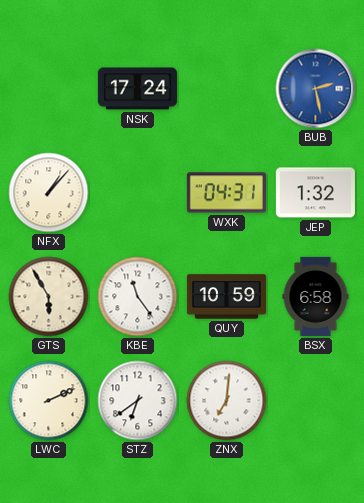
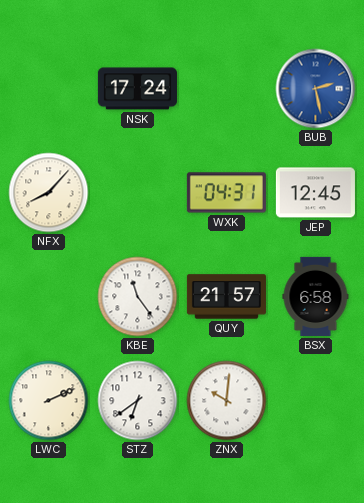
NFX: 1:07 -> 8:07
JEP: 1:32 -> 12:45
GTS: 5:55 -> none
QUY: 10:59 -> 21:57
ZNX: 7:01 -> 10:01
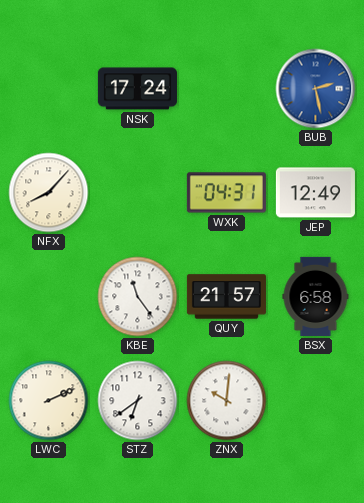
JEP: 12:45 -> 12:49
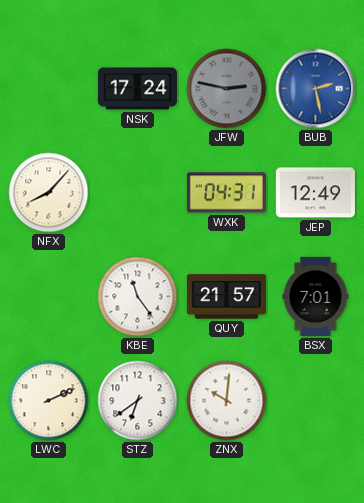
JFW: none -> 2:47
BSX: 6:58 -> 7:01
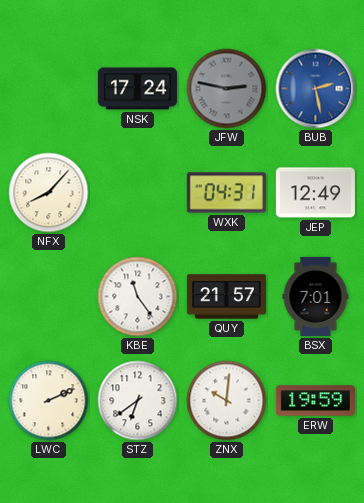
ERW: none -> 19:59
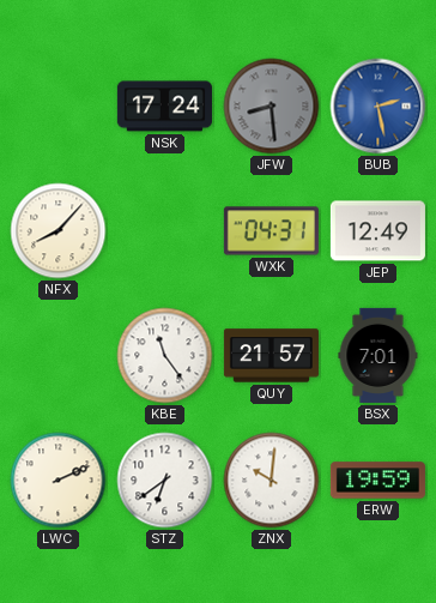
JFW: 2:47 -> 8:29
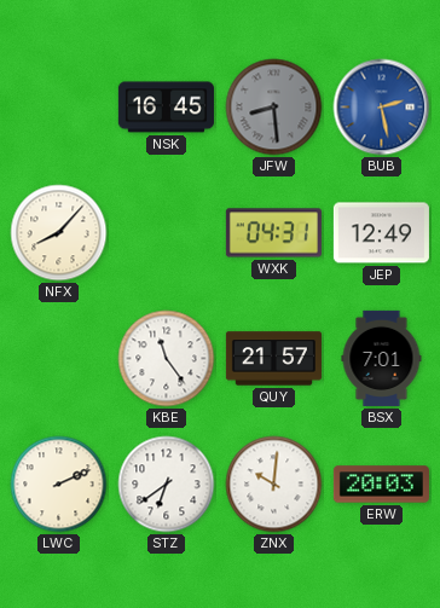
NSK: 17:24 -> 16:45
ERW: 19:59 -> 20:03
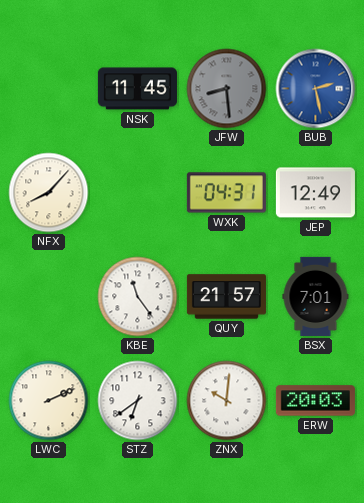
NSK: 16:45 -> 11:45
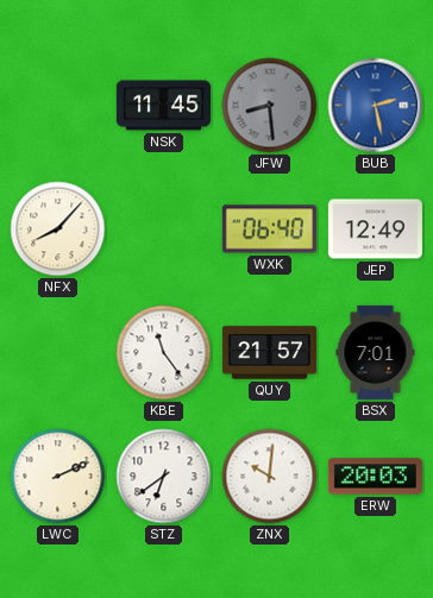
WXK: 04:31 -> 06:40
